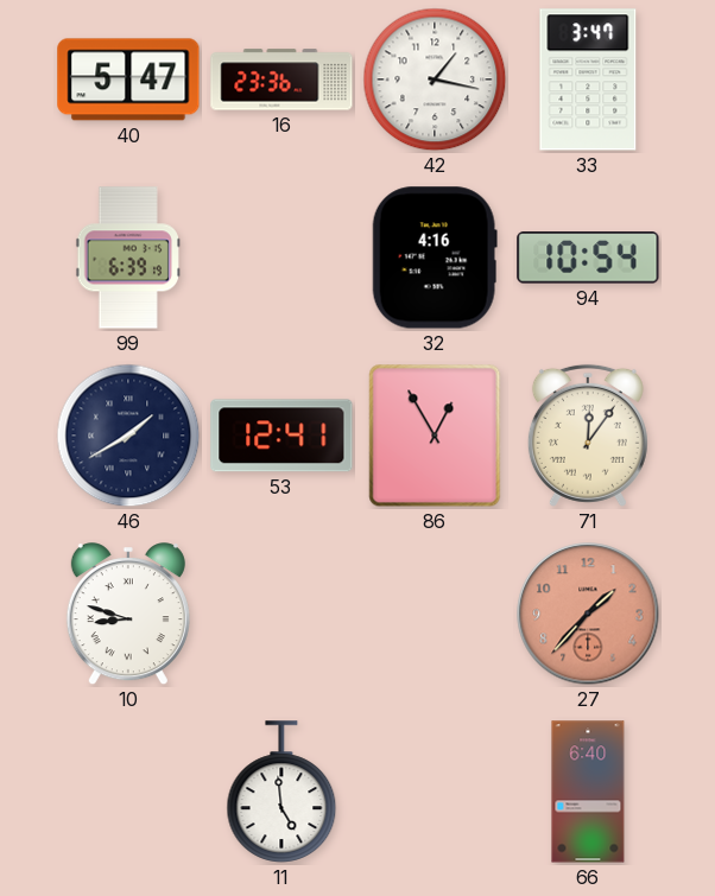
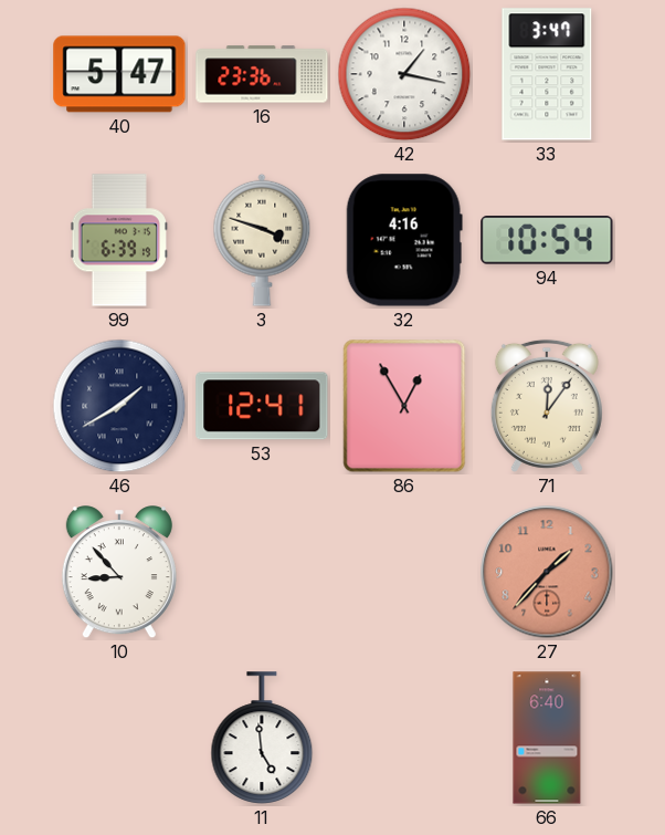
3: none -> 3:48
10: 8:48 -> 8:53
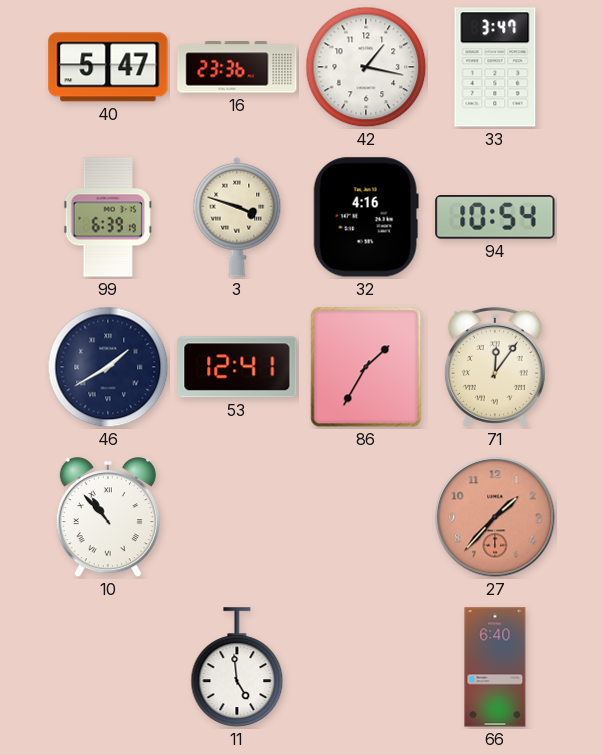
86: 12:55 -> 1:35
10: 8:53 -> 10:53
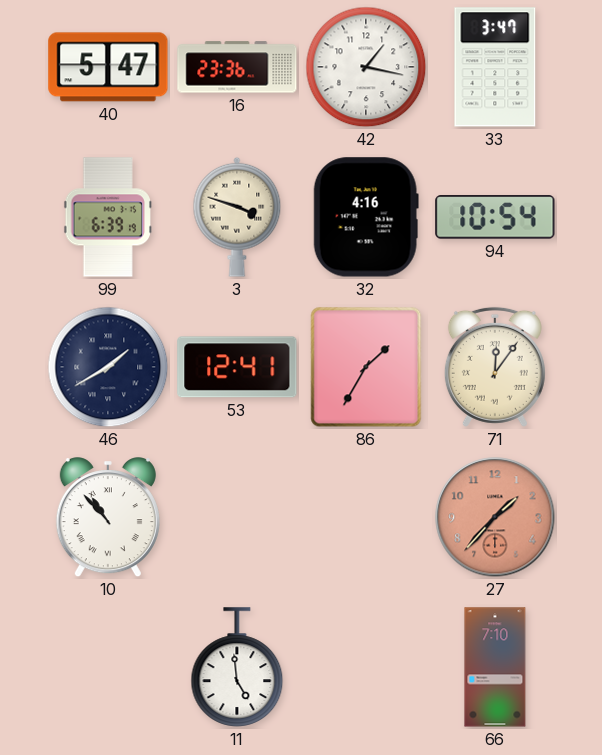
66: 6:40 -> 7:10
